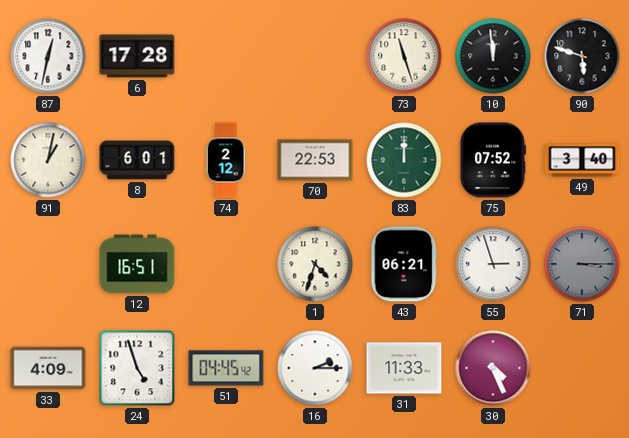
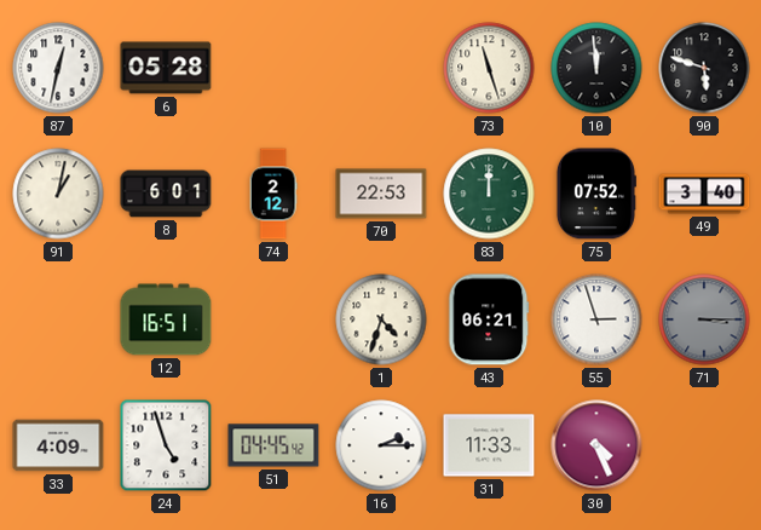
6: 17:28 -> 05:28
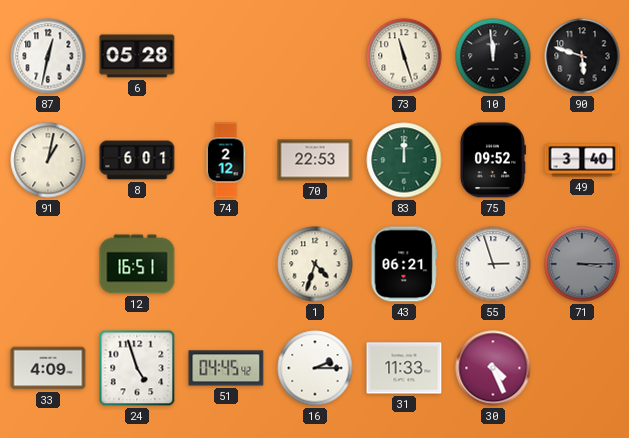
75: 07:52 -> 09:52
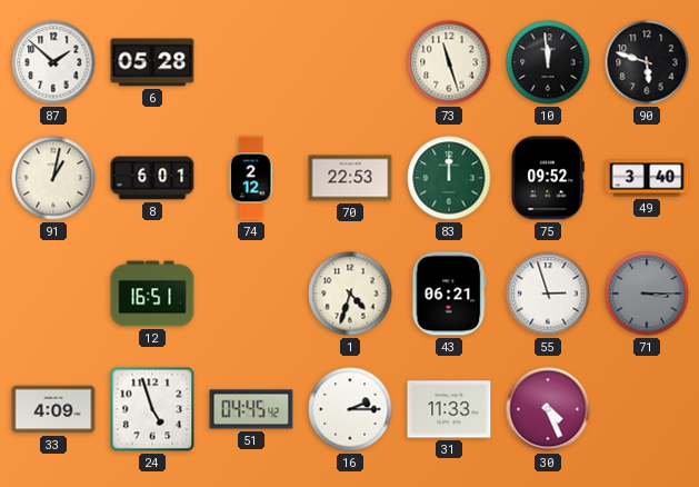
87: 12:32 -> 1:52
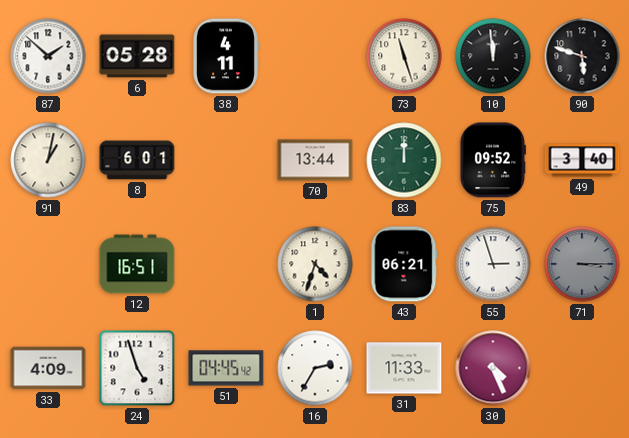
38: none -> 4:11
74: 2:12 -> none
70: 22:53 -> 13:44
16: 2:15 -> 2:35
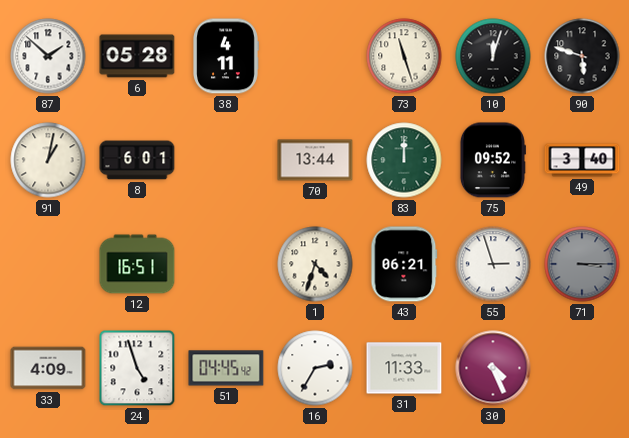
10: 11:59 -> 12:03
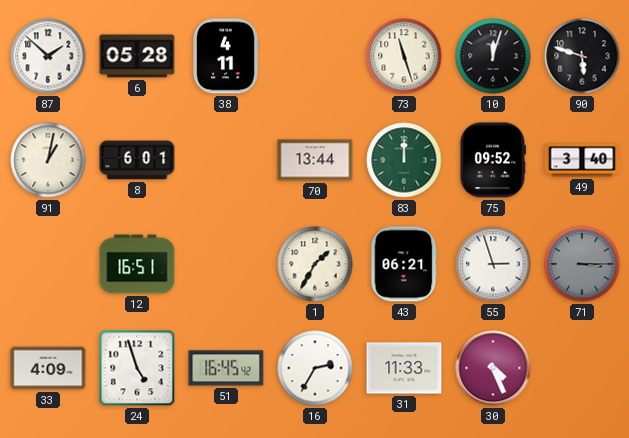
1: 4:33 -> 1:35
51: 04:45 -> 16:45
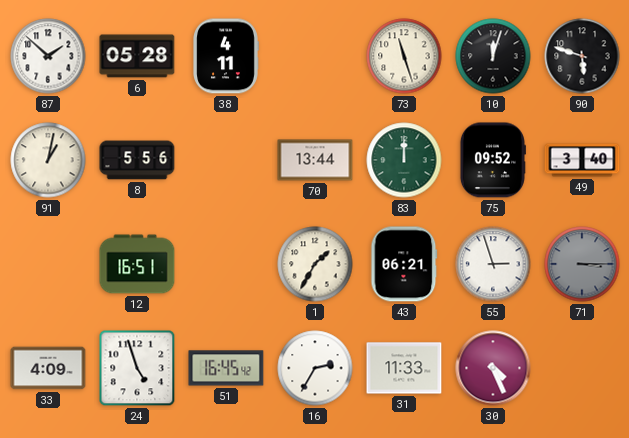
8: 6:01 -> 5:56
